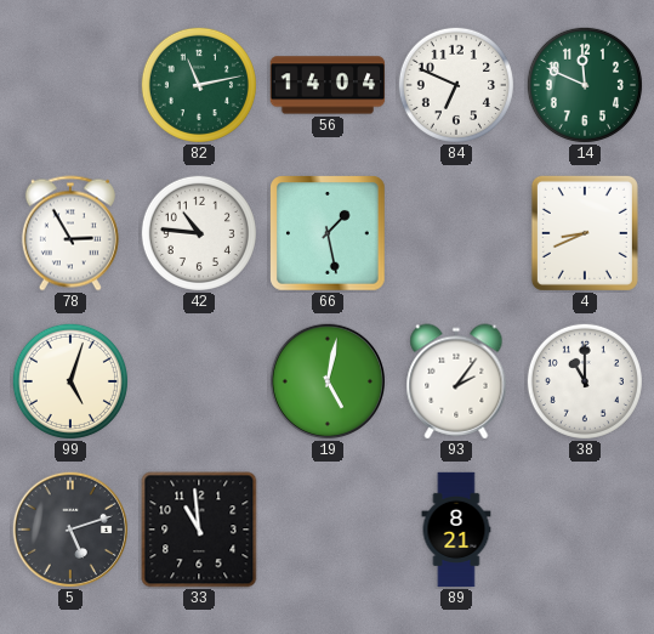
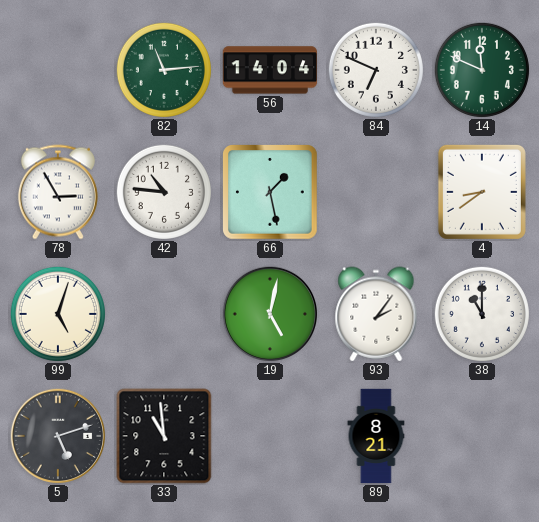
82: 11:13 -> 11:14
4: 8:41 -> 8:39
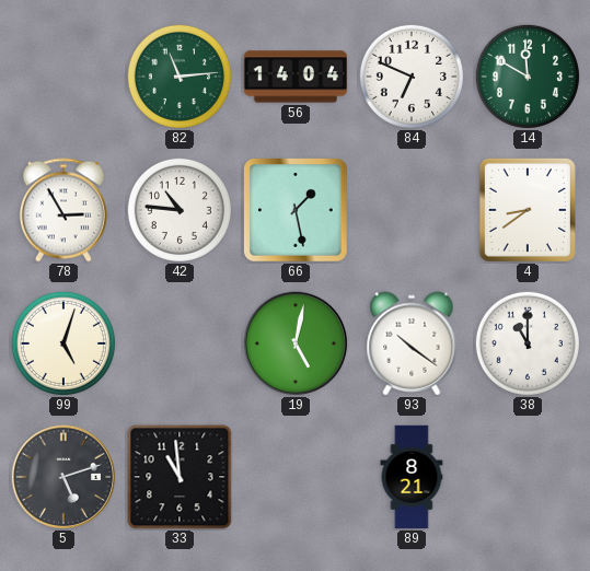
14: 11:49 -> 11:50
93: 2:06 -> 10:21
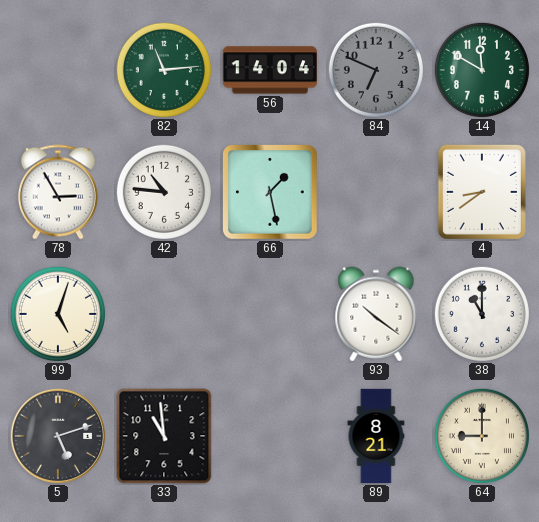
84 dial: white -> grey
19: 5:02 -> none
64: none -> 9:00
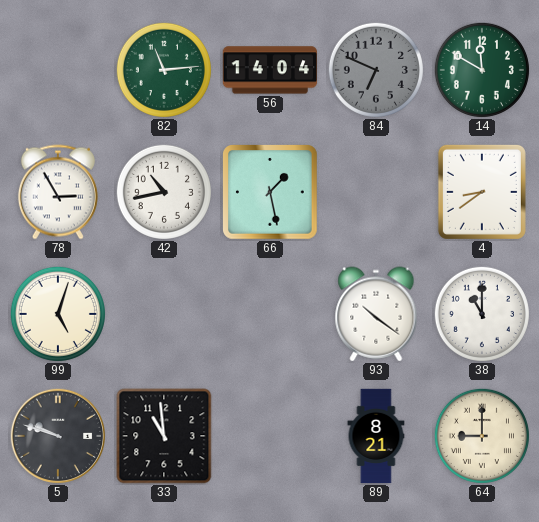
42: 10:46 -> 10:43
5: 5:12 -> 9:48
